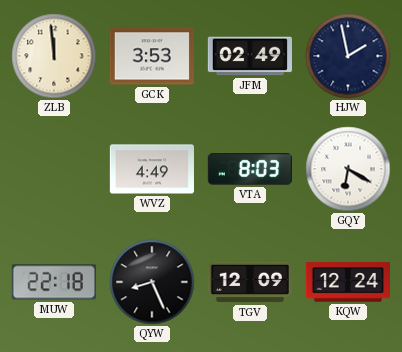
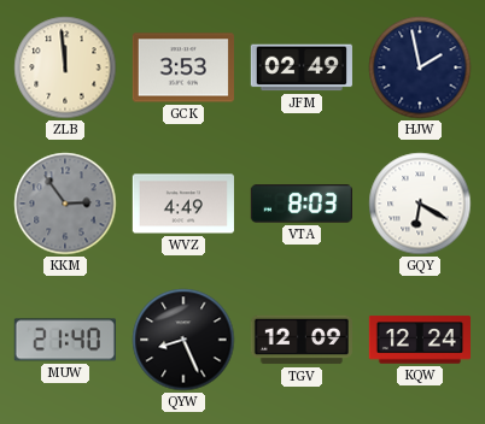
KKM: none -> 2:54
MUW: 22:18 -> 21:40
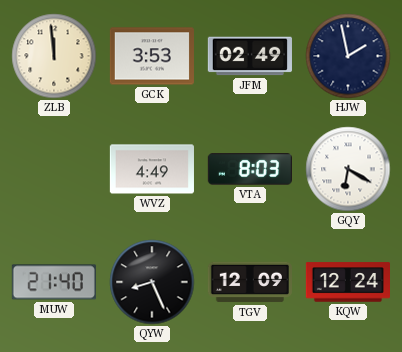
KKM: 2:54 -> none
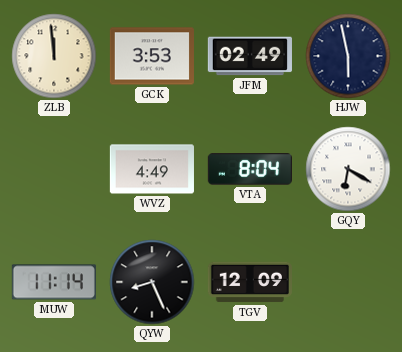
HJW: 1:58 -> 5:58
VTA: 8:03 -> 8:04
MUW: 21:40 -> 11:14
KQW: 12:24 -> none
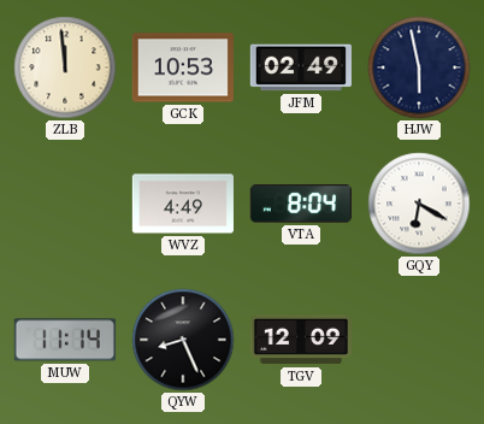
GCK: 3:53 -> 10:53
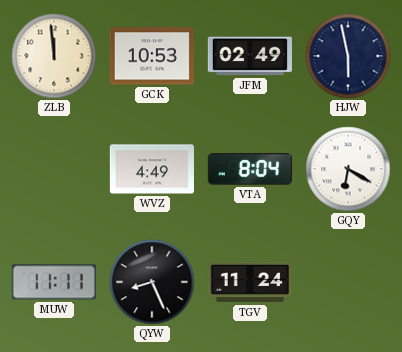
MUW: 11:14 -> 11:11
TGV: 12:09 -> 11:24
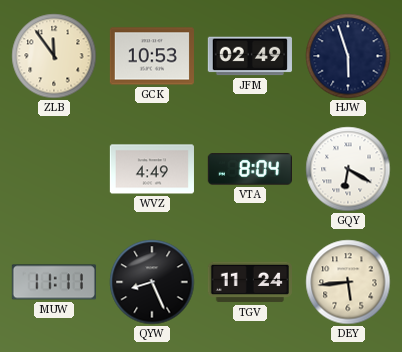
ZLB: 11:59 -> 11:54
HJW: 5:58 -> 5:57
DEY: none -> 5:44
